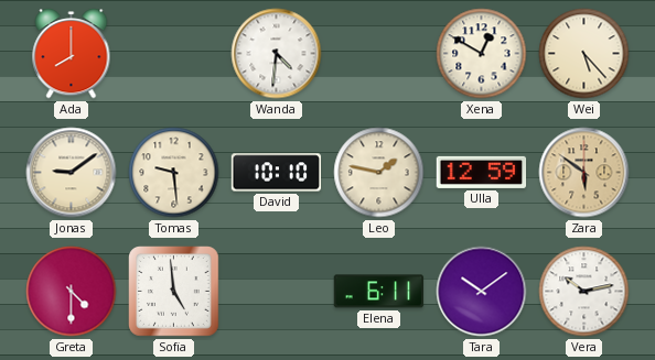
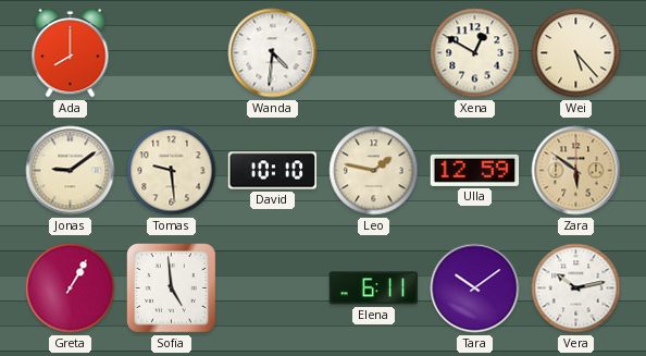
Greta: 4:30 -> 1:05
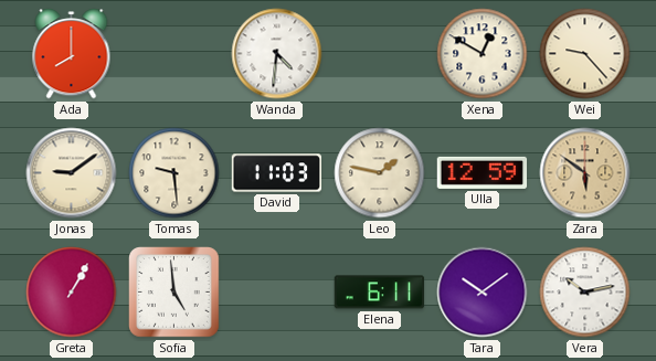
Wei: 5:23 -> 9:23
David: 10:10 -> 11:03
